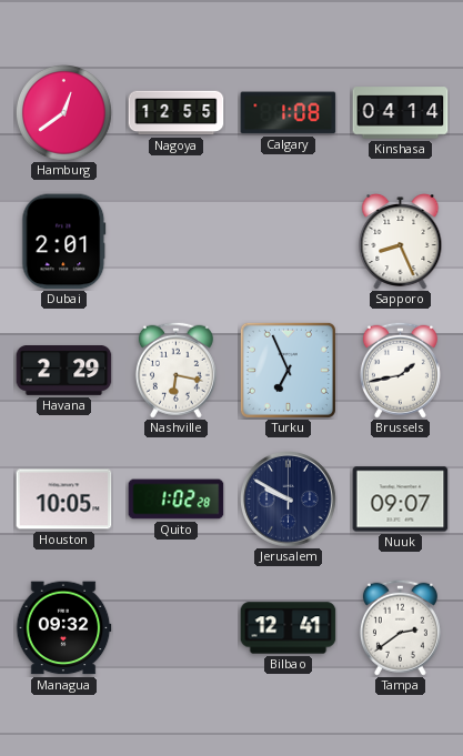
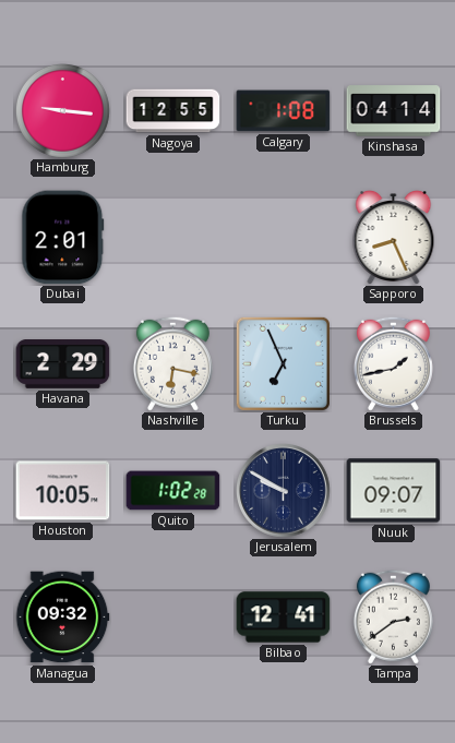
Hamburg: 12:39 -> 9:16
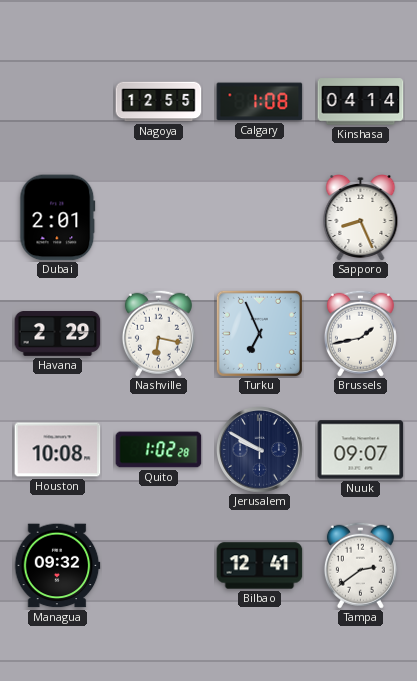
Hamburg: 9:16 -> none
Houston: 10:05 -> 10:08
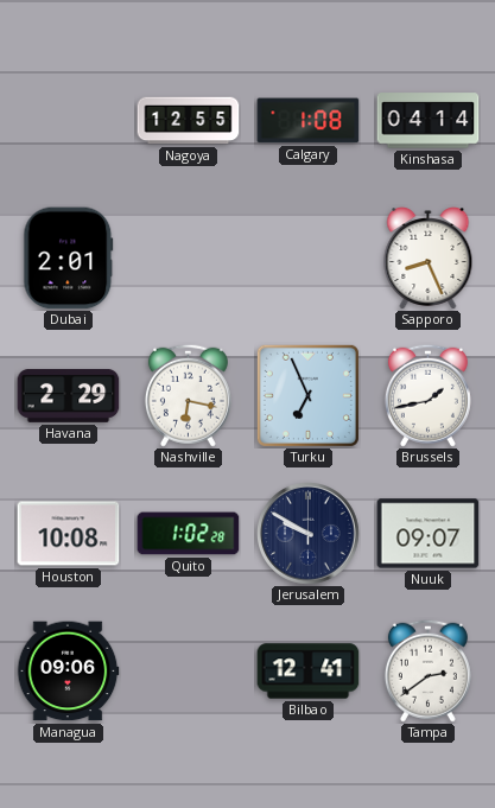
Managua: 09:32 -> 09:06
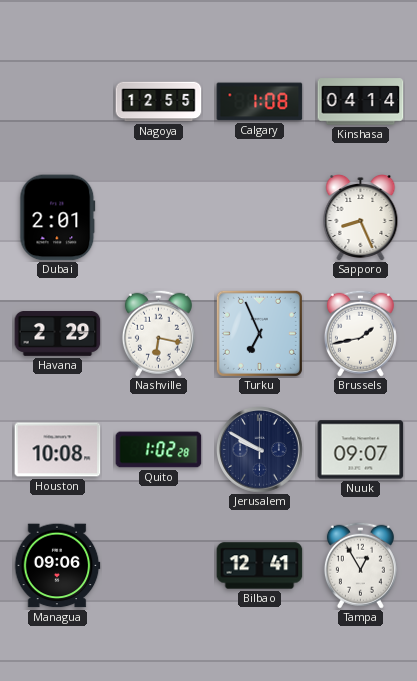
Tampa: 2:39 -> 12:55
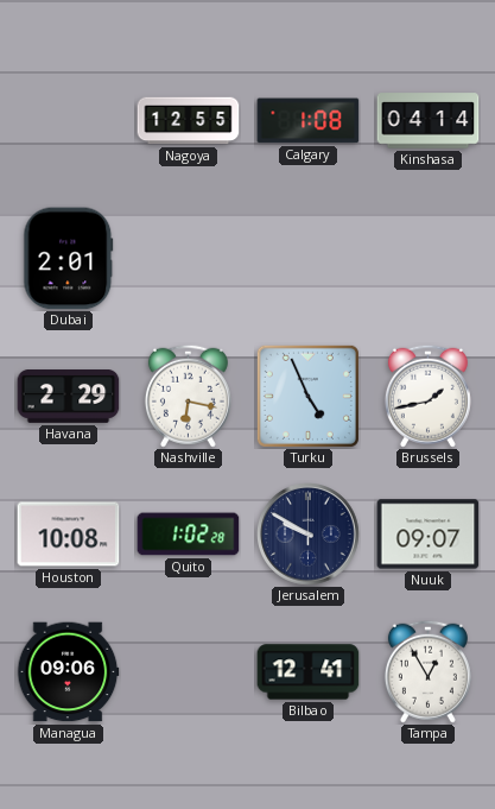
Sapporo: 8:26 -> none
Turku: 6:56 -> 4:56
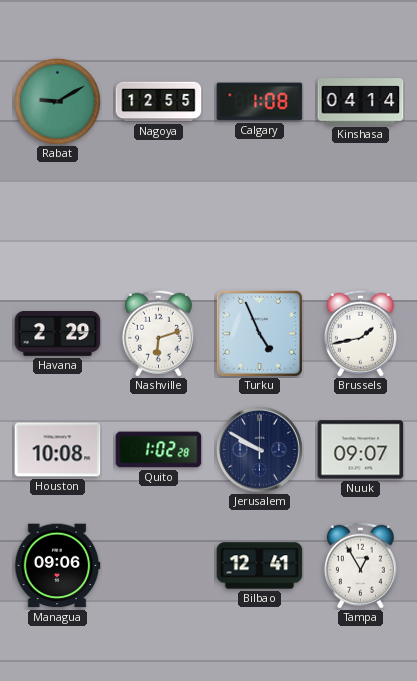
Rabat: none -> 9:10
Dubai: 2:01 -> none
Nashville: 6:17 -> 6:12
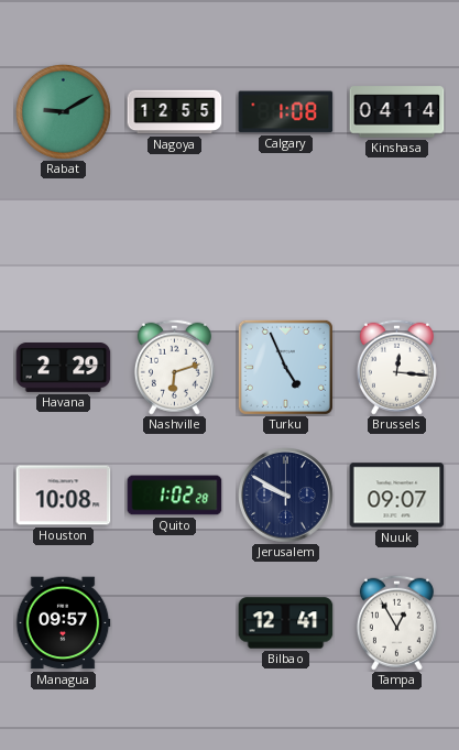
Brussels: 1:43 -> 12:16
Managua: 09:06 -> 09:57
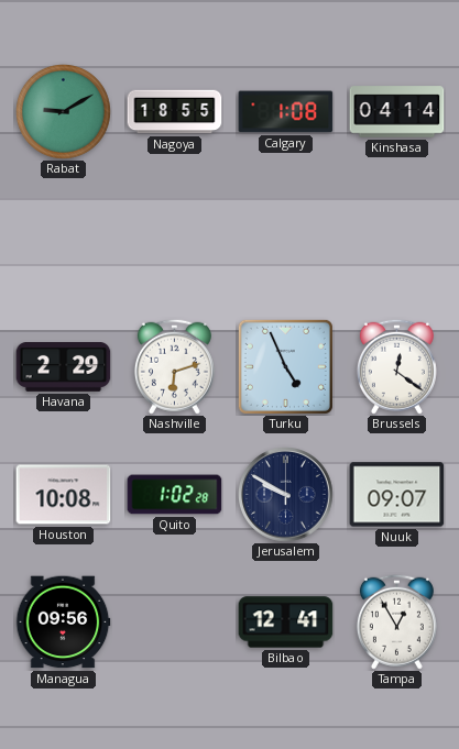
Nagoya: 12:55 -> 18:55
Brussels: 12:16 -> 12:21
Managua: 09:57 -> 09:56
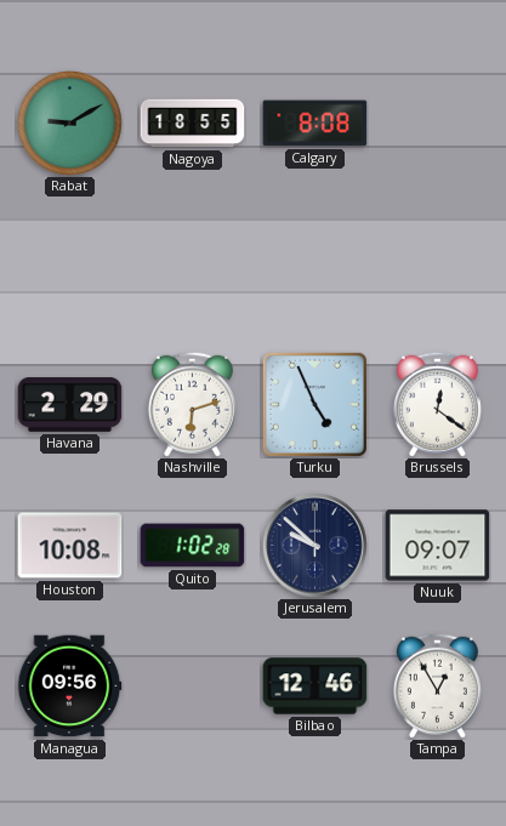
Calgary: 1:08 -> 8:08
Kinshasa: 04:14 -> none
Jerusalem: 9:50 -> 9:52
Bilbao: 12:41 -> 12:46
